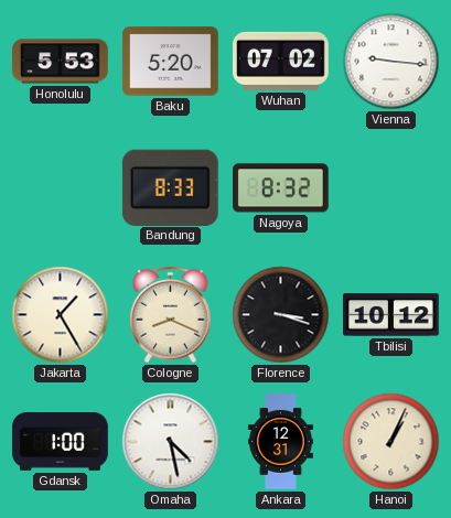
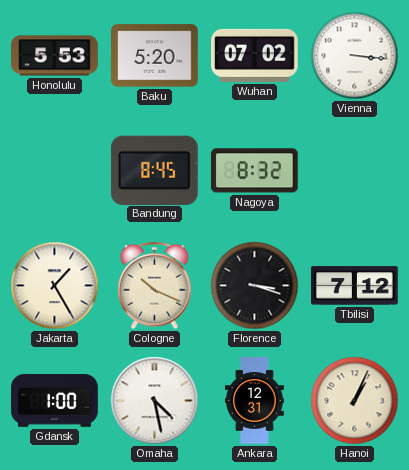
Vienna: 9:16 -> 3:16
Bandung: 8:33 -> 8:45
Cologne: 8:19 -> 10:19
Tbilisi: 10:12 -> 7:12
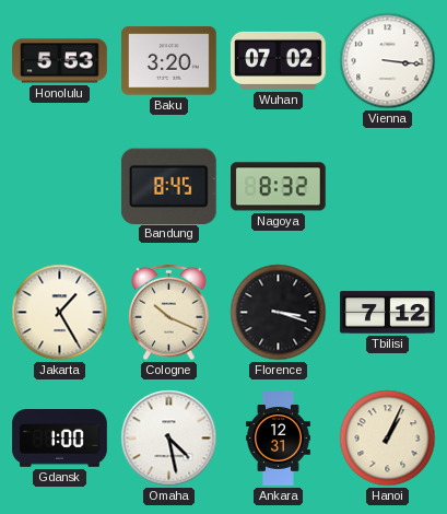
Baku: 5:20 -> 3:20
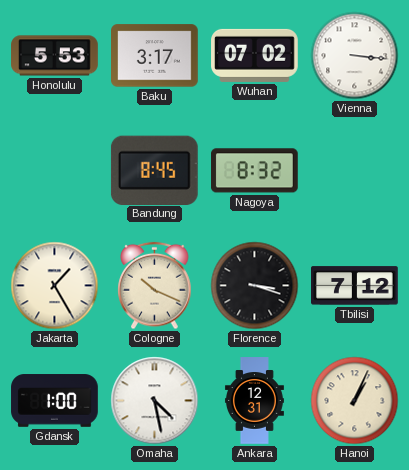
Baku: 3:20 -> 3:17
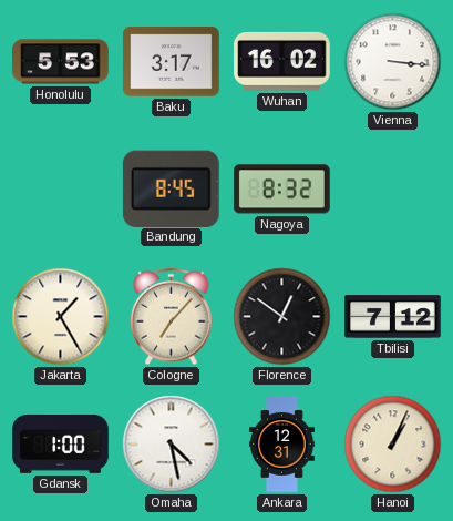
Wuhan: 07:02 -> 16:02
Cologne: 10:19 -> 7:07
Florence: 3:18 -> 12:51
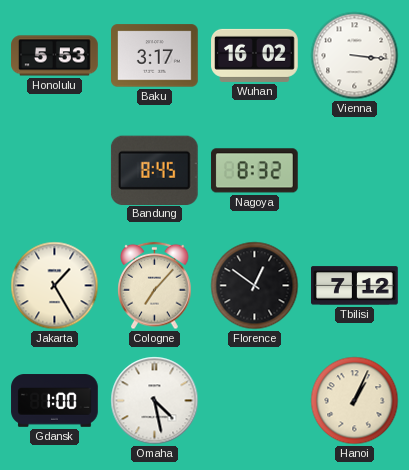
Ankara: 12:31 -> none
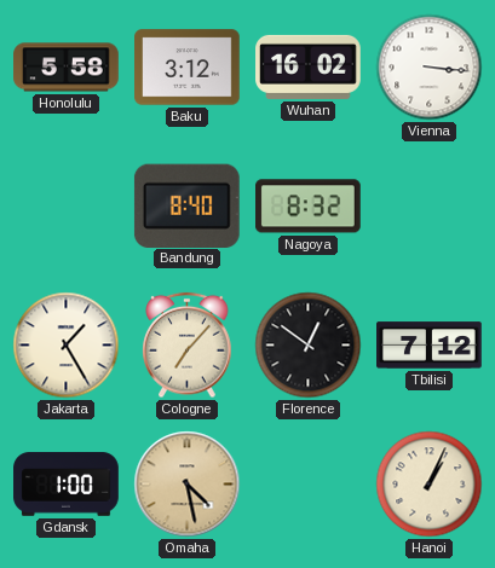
Honolulu: 5:53 -> 5:58
Baku: 3:17 -> 3:12
Bandung: 8:45 -> 8:40
Omaha dial: white -> champagne
